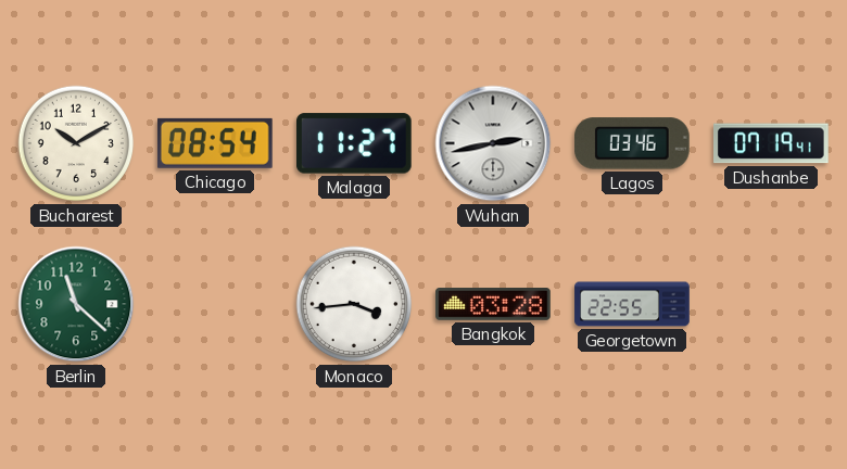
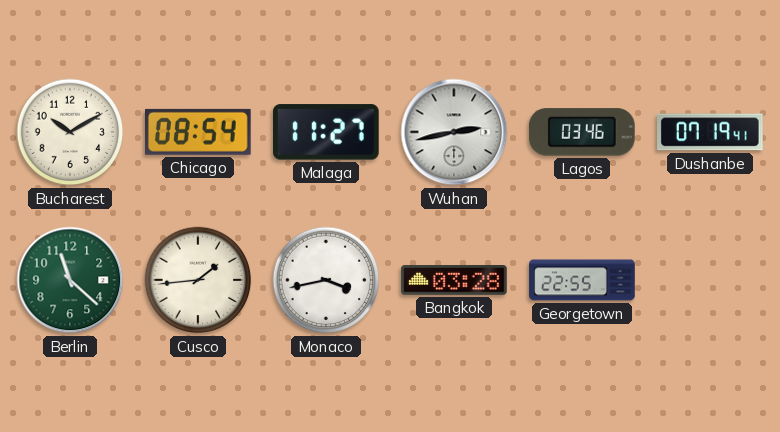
Cusco: none -> 1:44
Monaco: 3:44 -> 3:43
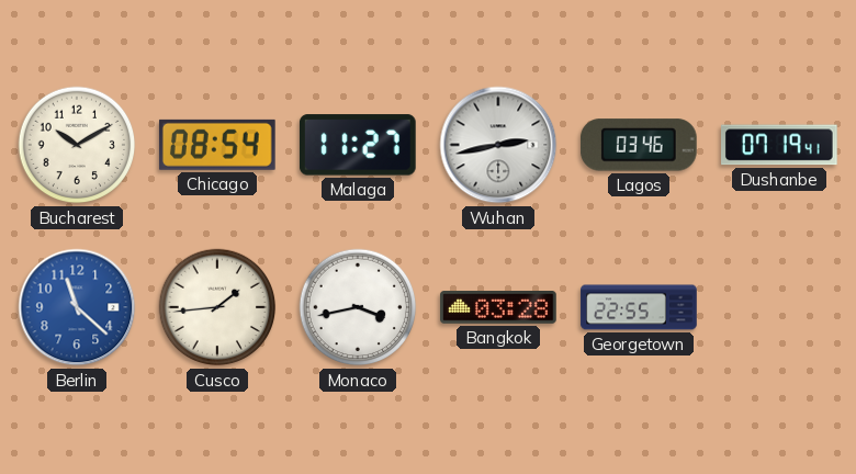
Berlin dial: green -> blue
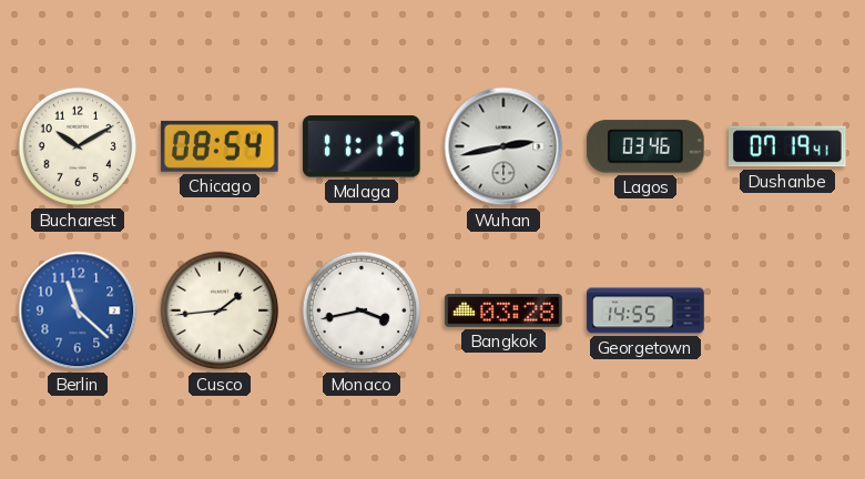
Malaga: 11:27 -> 11:17
Georgetown: 22:55 -> 14:55
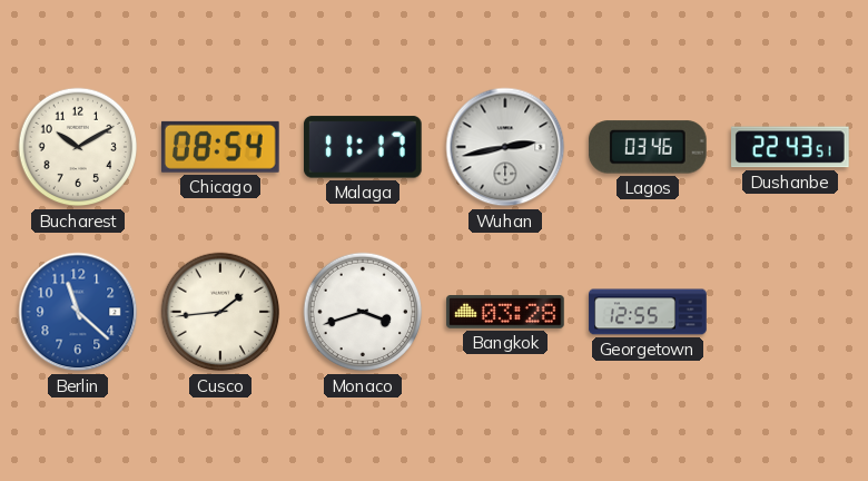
Dushanbe: 07:19 -> 22:43
Monaco: 3:43 -> 3:42
Georgetown: 14:55 -> 12:55
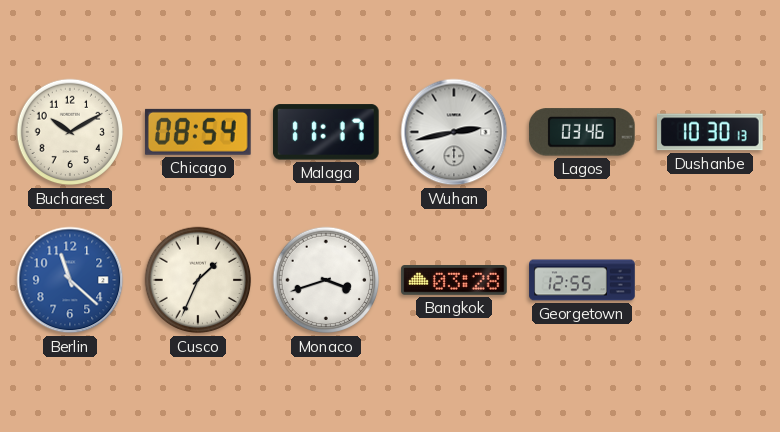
Dushanbe: 22:43 -> 10:30
Cusco: 1:44 -> 1:34
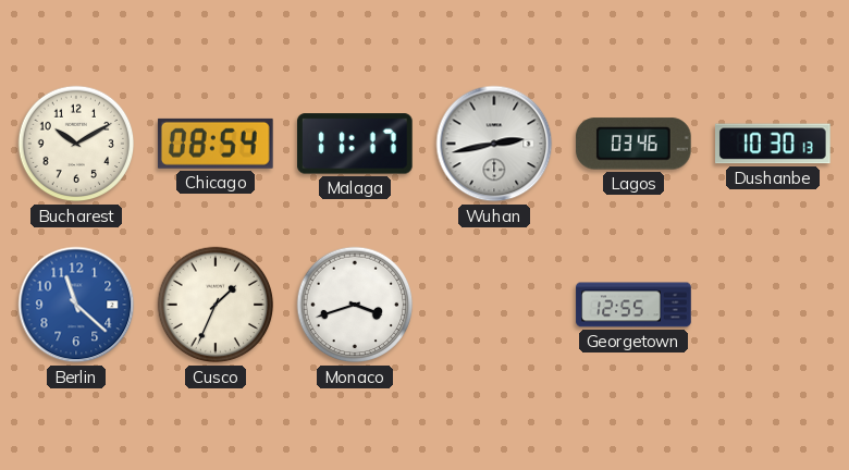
Bangkok: 03:28 -> none
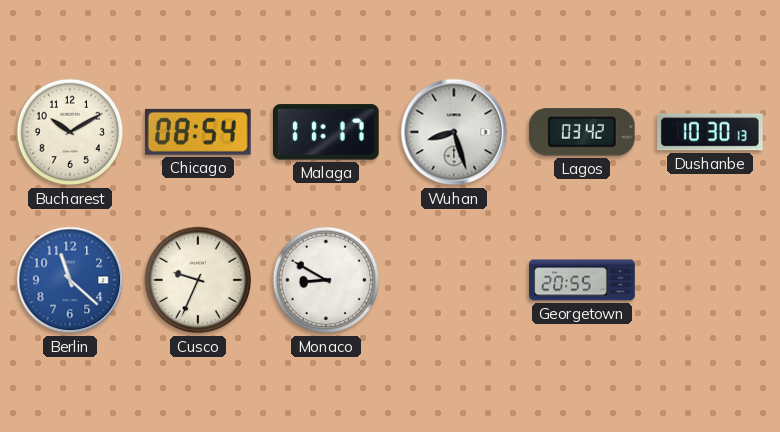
Wuhan: 2:43 -> 8:27
Lagos: 03:46 -> 03:42
Cusco: 1:34 -> 9:34
Monaco: 3:42 -> 8:50
Georgetown: 12:55 -> 20:55
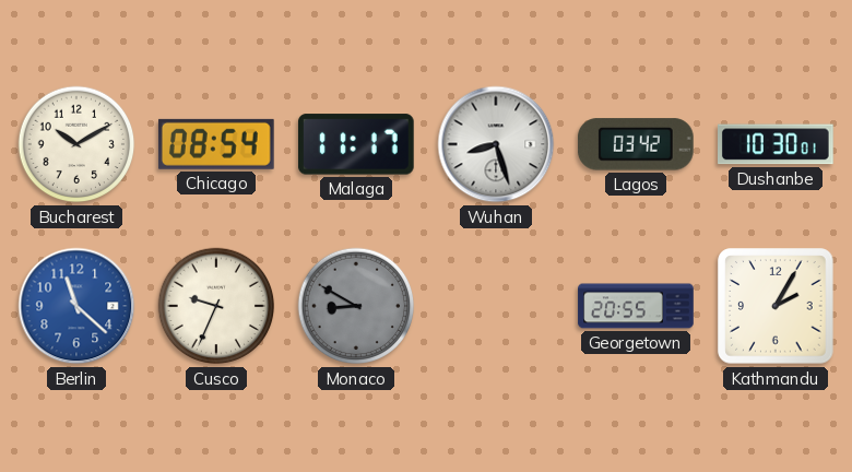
Dushanbe: 10:30:13 -> 10:30:01
Monaco dial: white -> grey
Kathmandu: none -> 2:05
